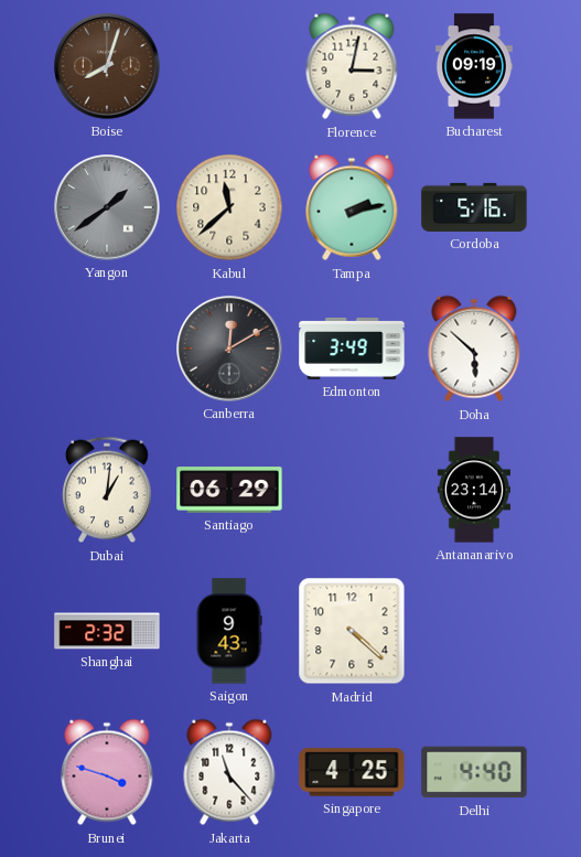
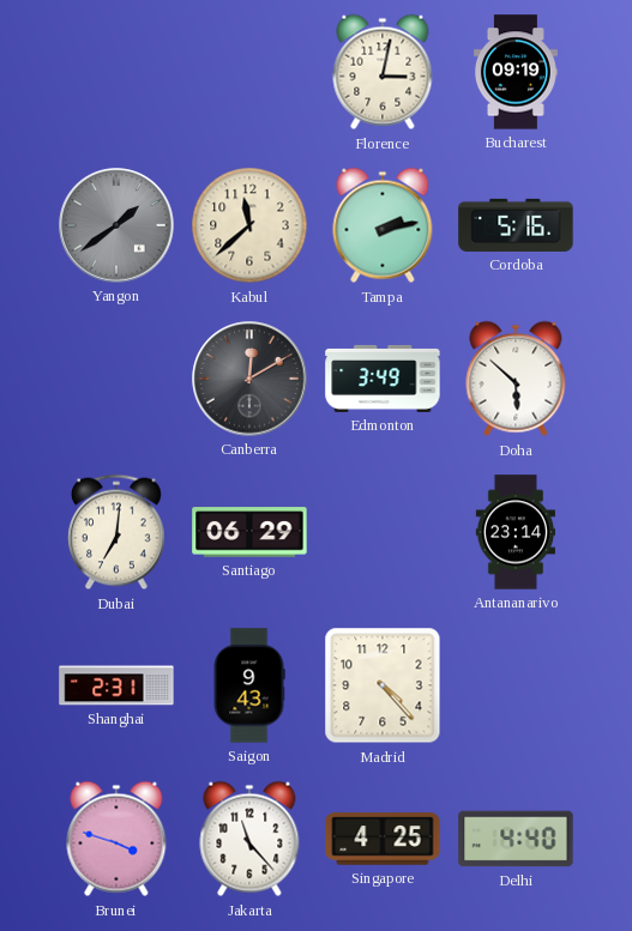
Boise: 8:03 -> none
Dubai: 1:01 -> 7:01
Shanghai: 2:32 -> 2:31
Madrid: 4:22 -> 4:23
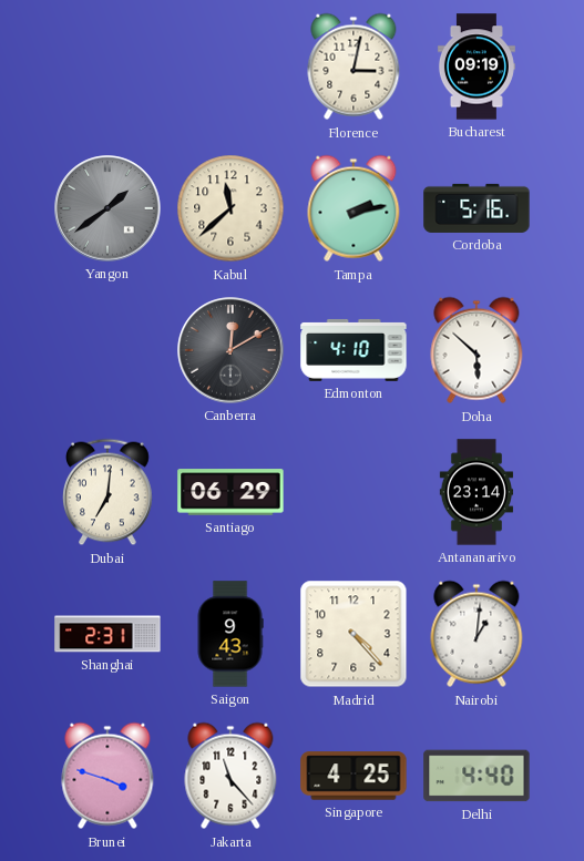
Edmonton: 3:49 -> 4:10
Nairobi: none -> 1:01
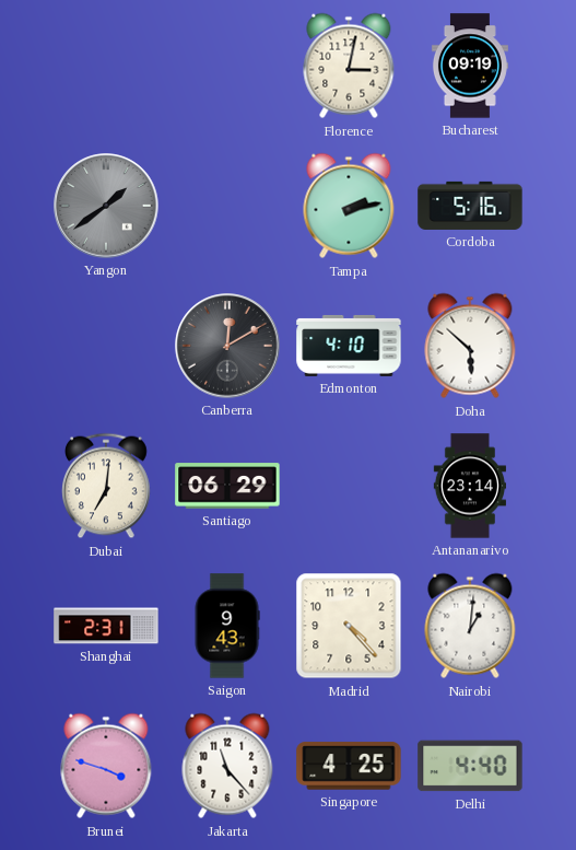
Kabul: 11:38 -> none
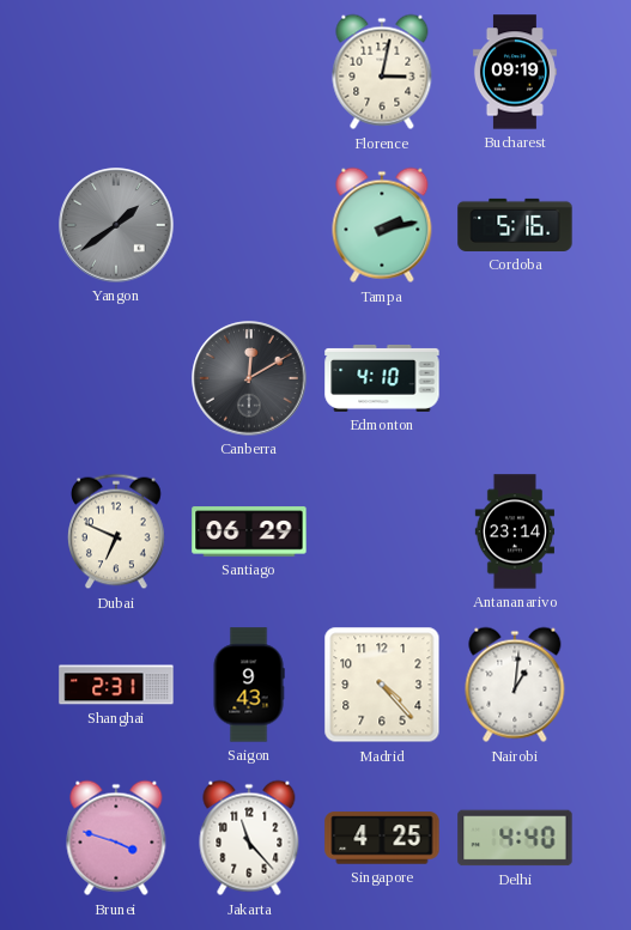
Doha: 5:52 -> none
Dubai: 7:01 -> 6:49
